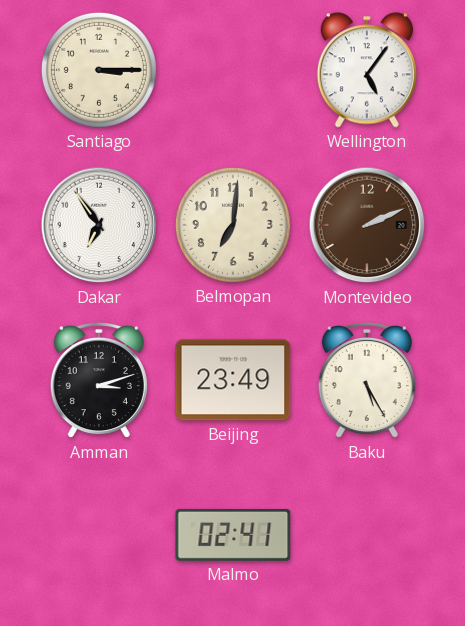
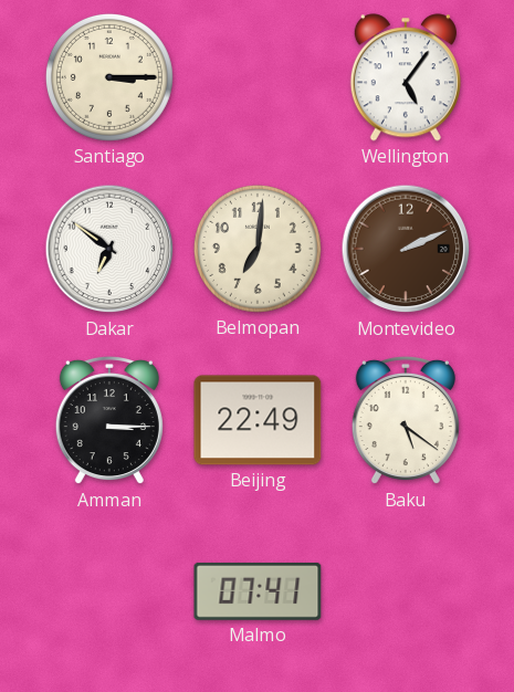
Dakar: 6:54 -> 6:51
Amman: 3:12 -> 3:15
Beijing: 23:49 -> 22:49
Baku: 5:25 -> 5:21
Malmo: 02:41 -> 07:41
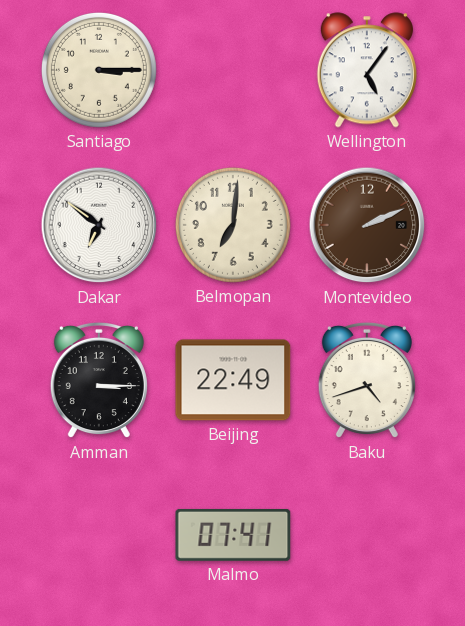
Baku: 5:21 -> 4:42
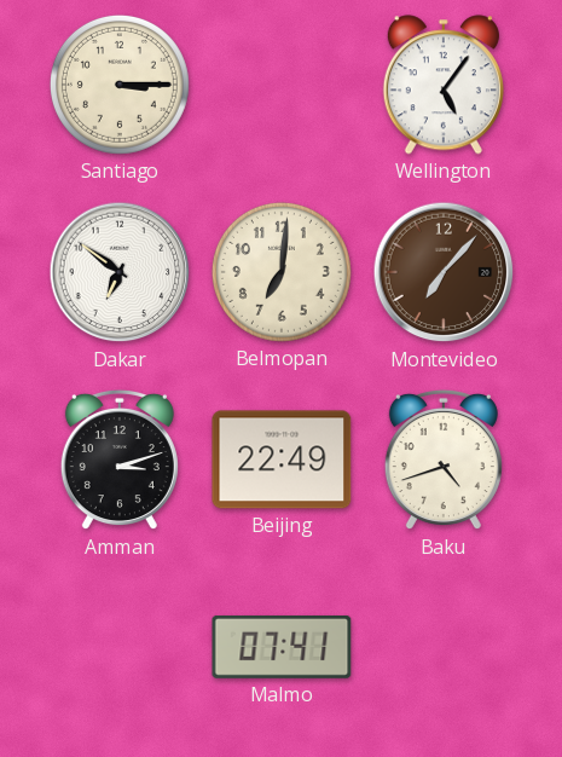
Montevideo: 2:11 -> 7:07
Amman: 3:15 -> 3:12
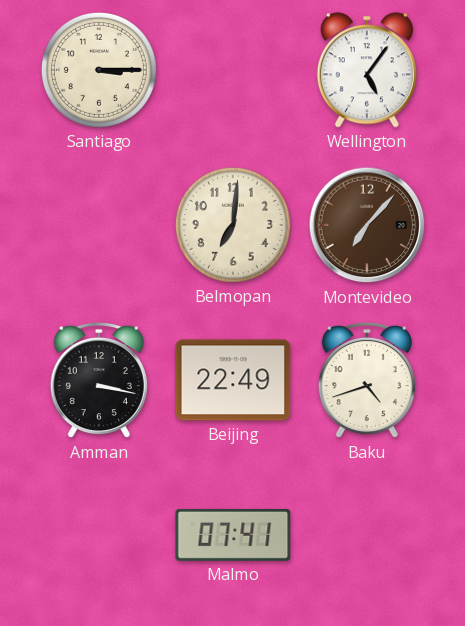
Dakar: 6:51 -> none
Amman: 3:12 -> 3:17
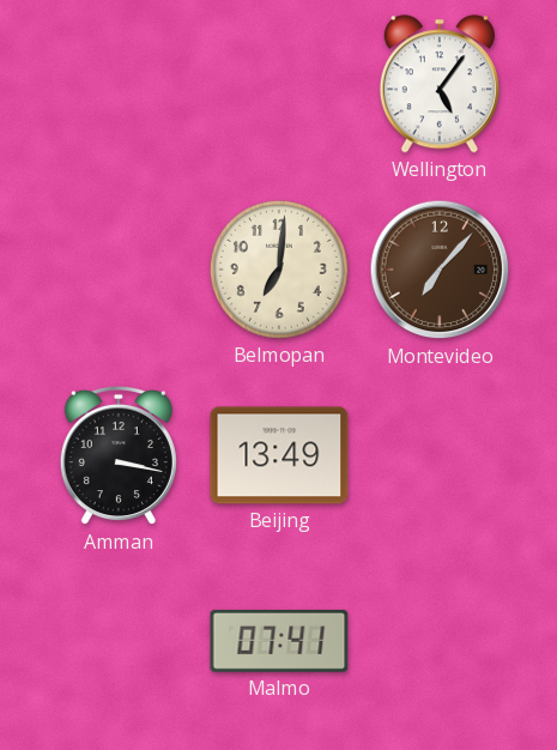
Santiago: 3:15 -> none
Beijing: 22:49 -> 13:49
Baku: 4:42 -> none
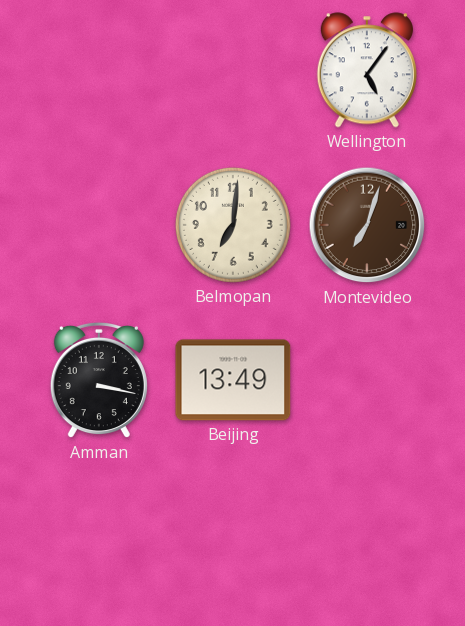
Montevideo: 7:07 -> 7:03
Malmo: 07:41 -> none
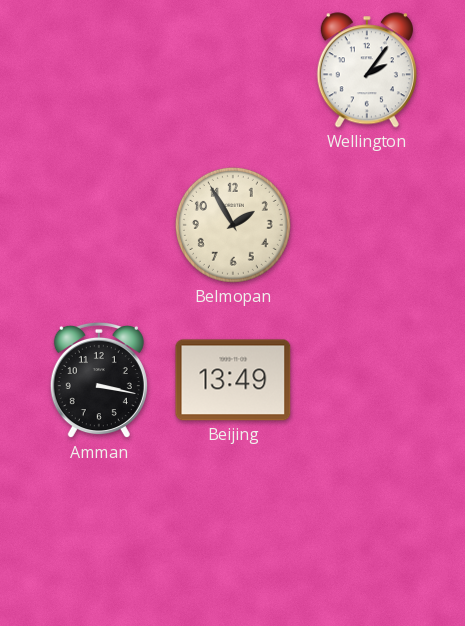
Wellington: 5:06 -> 2:06
Belmopan: 7:01 -> 1:55
Montevideo: 7:03 -> none
